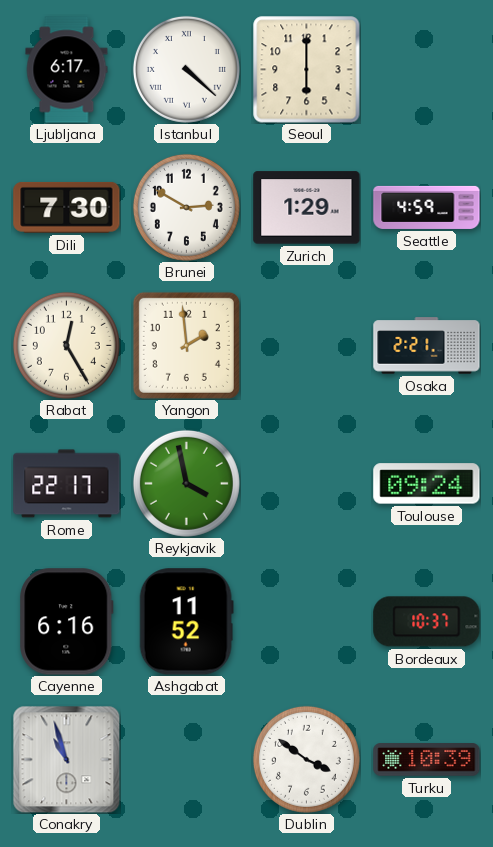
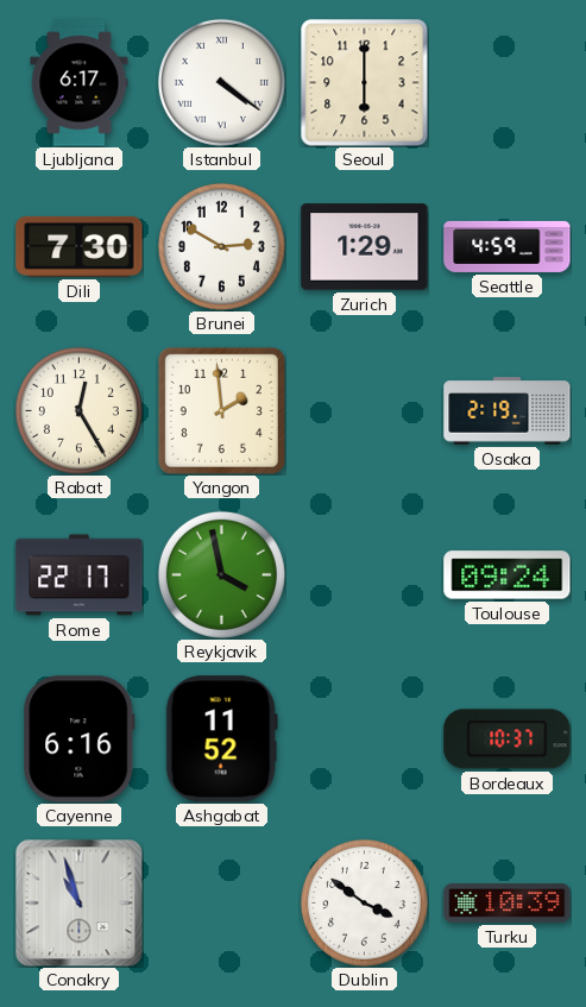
Istanbul: 4:22 -> 4:21
Osaka: 2:21 -> 2:19
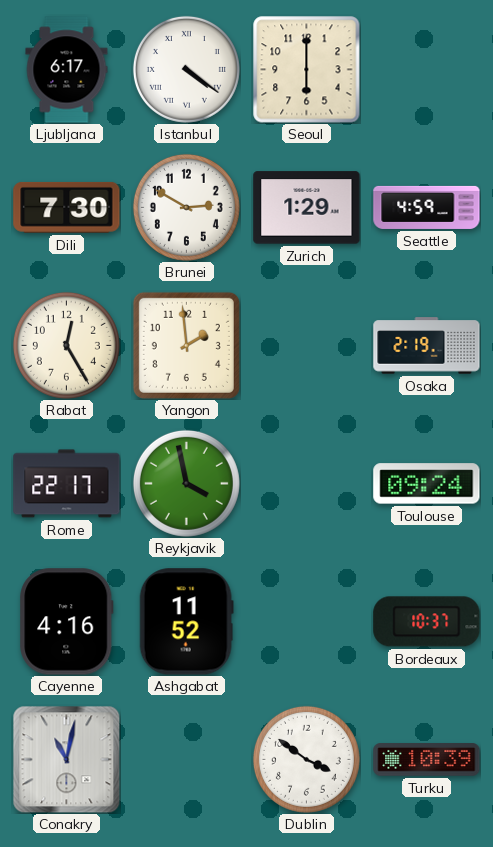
Cayenne: 6:16 -> 4:16
Conakry: 10:57 -> 11:02
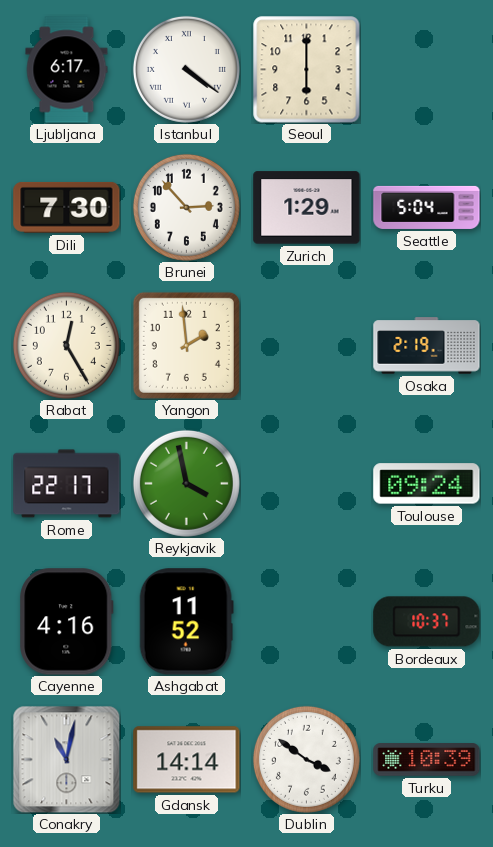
Brunei: 2:50 -> 2:53
Seattle: 4:59 -> 5:04
Gdansk: none -> 14:14
